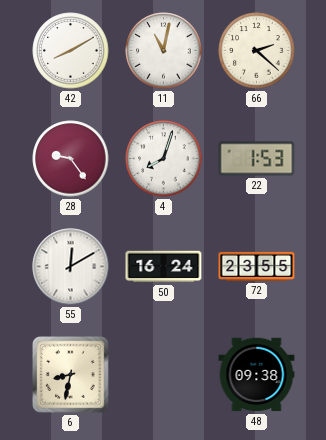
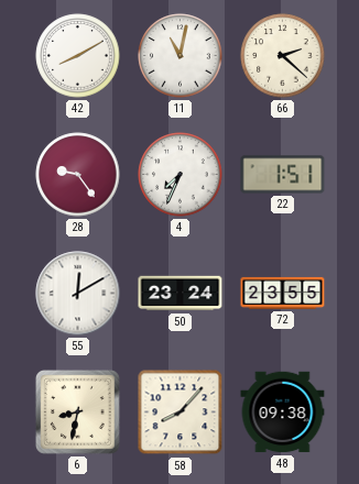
4: 8:03 -> 7:34
22: 1:53 -> 1:51
50: 16:24 -> 23:24
58: none -> 8:07
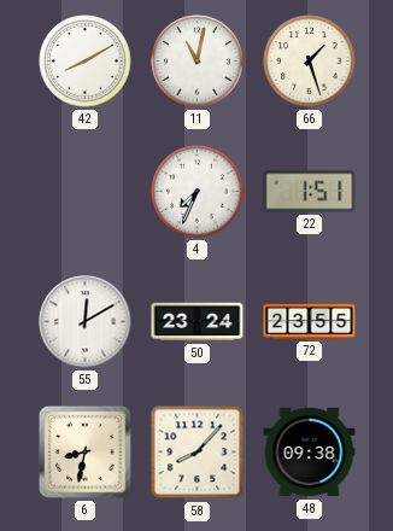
66: 2:22 -> 1:27
28: 9:24 -> none
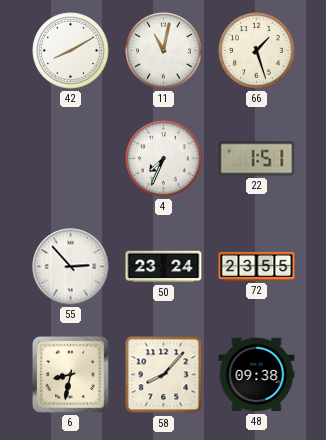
55: 12:10 -> 2:53
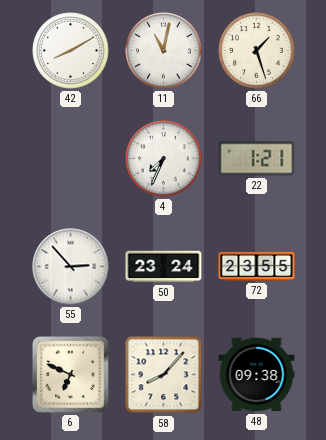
22: 1:51 -> 1:21
6: 8:32 -> 6:49
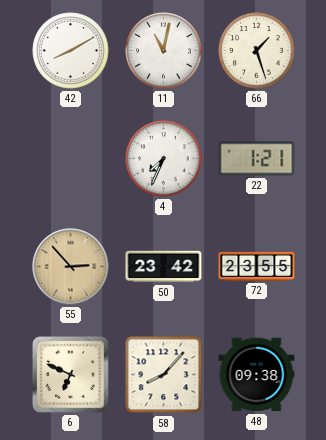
55 dial: white -> champagne
50: 23:24 -> 23:42
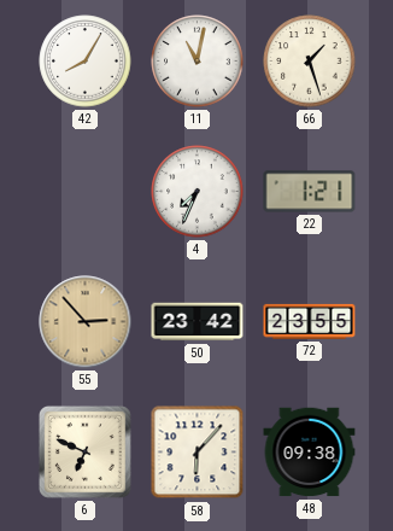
42: 8:10 -> 8:05
58: 8:07 -> 6:07
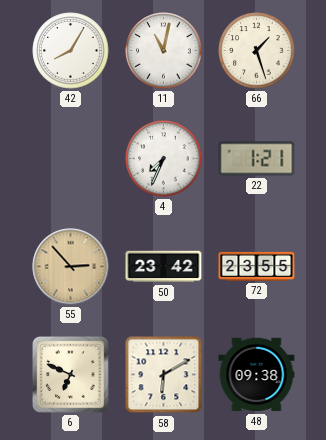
58: 6:07 -> 6:10
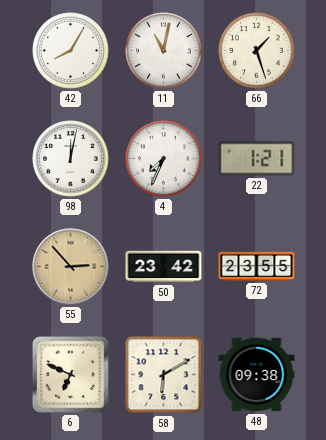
98: none -> 12:02
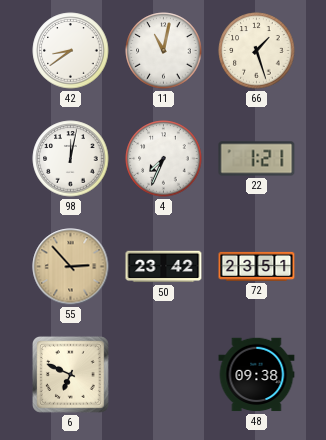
42: 8:05 -> 8:39
72: 23:55 -> 23:51
58: 6:10 -> none
